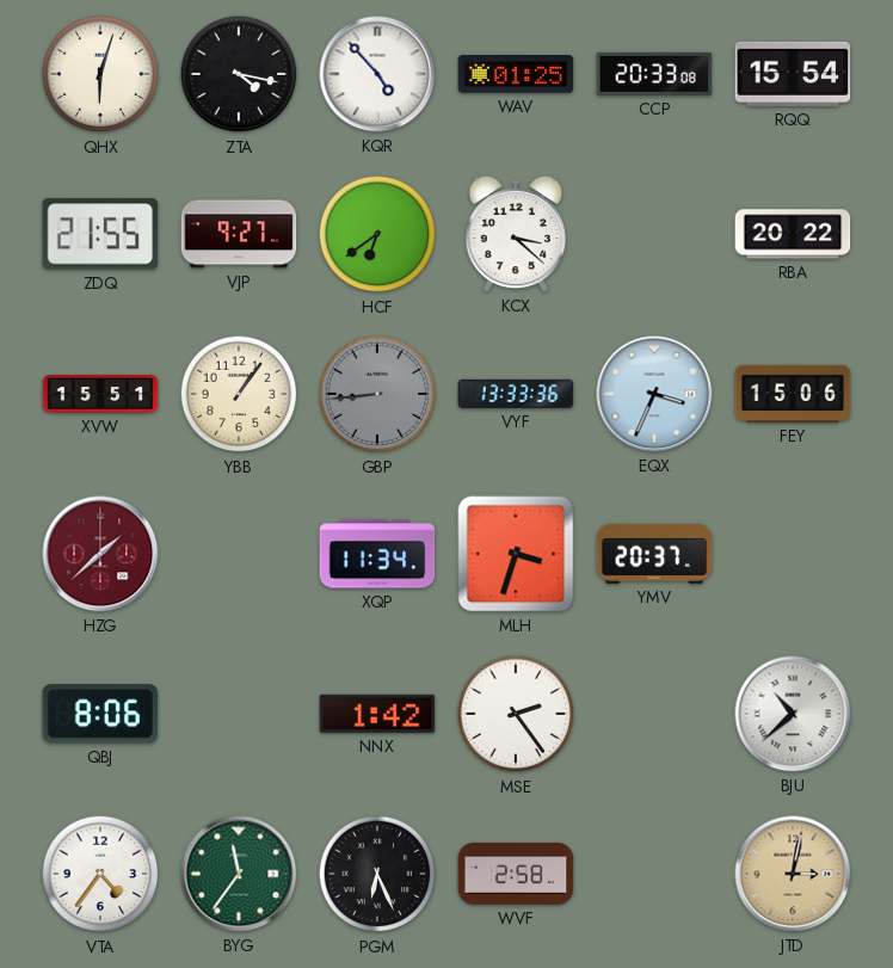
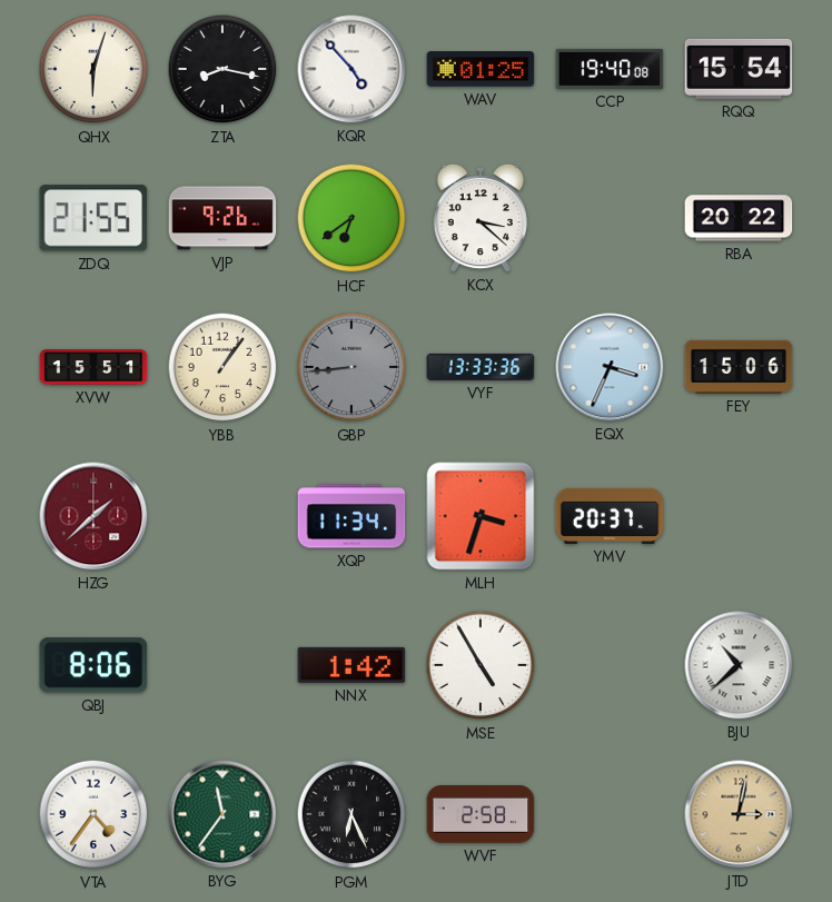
ZTA: 4:17 -> 8:17
CCP: 20:33 -> 19:40
VJP: 9:27 -> 9:26
MSE: 2:24 -> 4:55
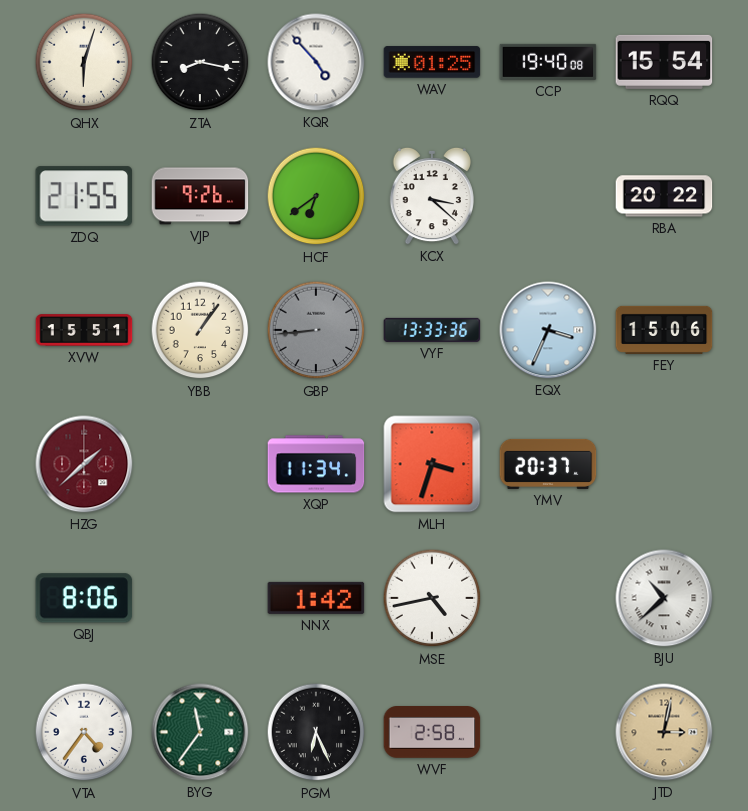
MSE: 4:55 -> 4:43
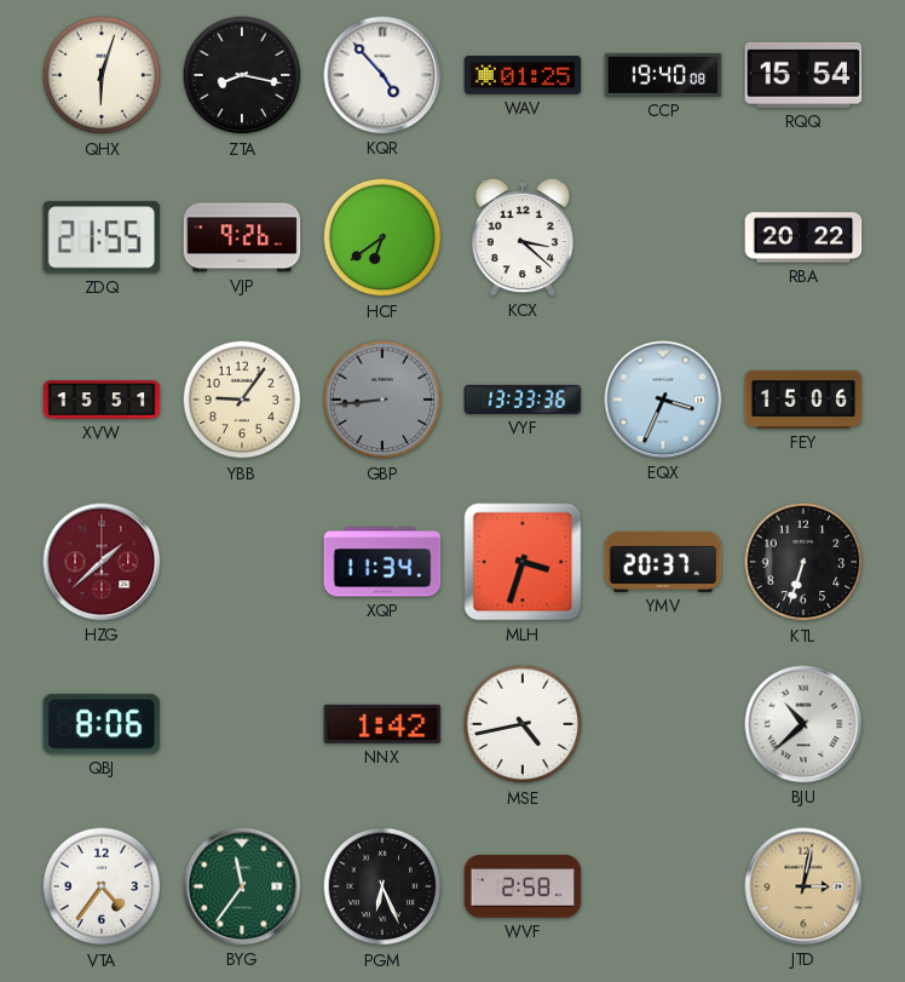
YBB: 1:06 -> 9:06
KTL: none -> 6:33
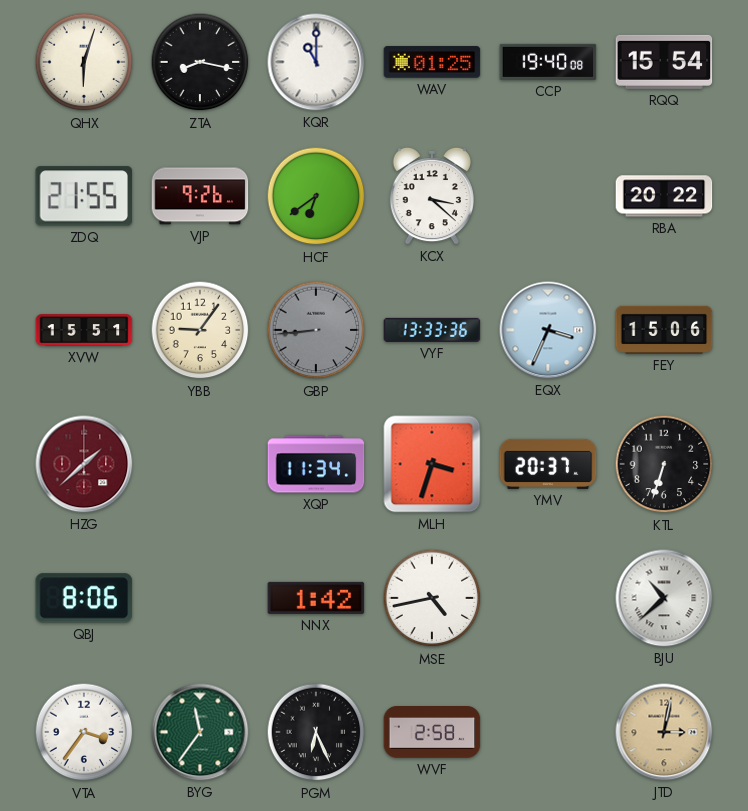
KQR: 4:53 -> 11:00
VTA: 4:36 -> 3:36
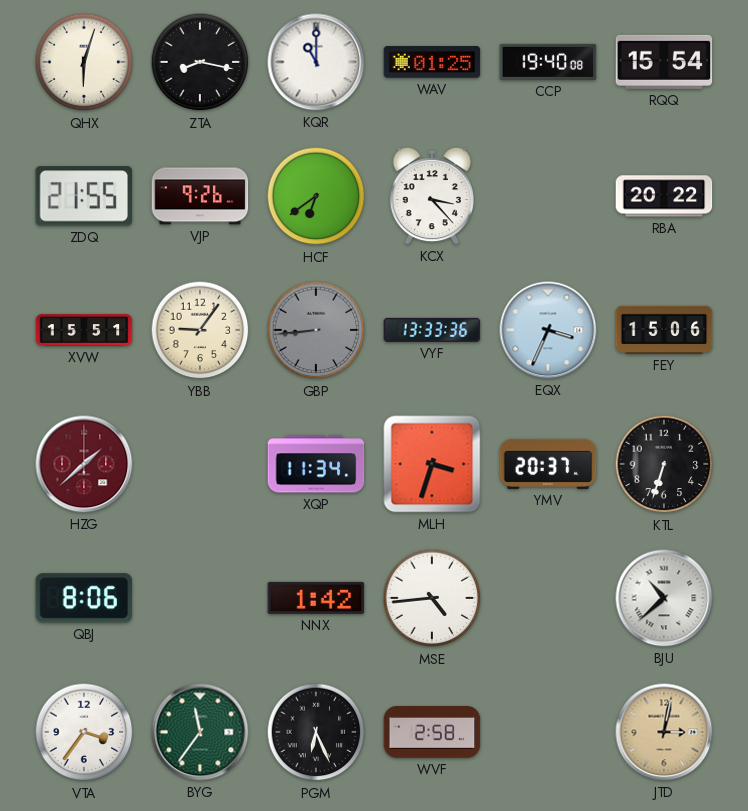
KCX: 3:22 -> 3:23
MSE: 4:43 -> 4:44
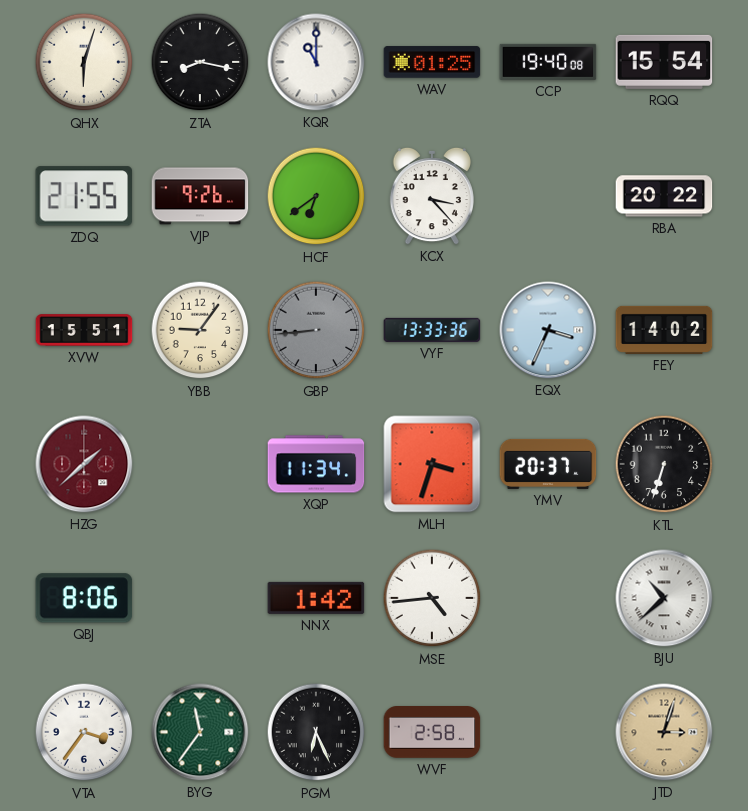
FEY: 15:06 -> 14:02
JTD: 3:02 -> 3:03
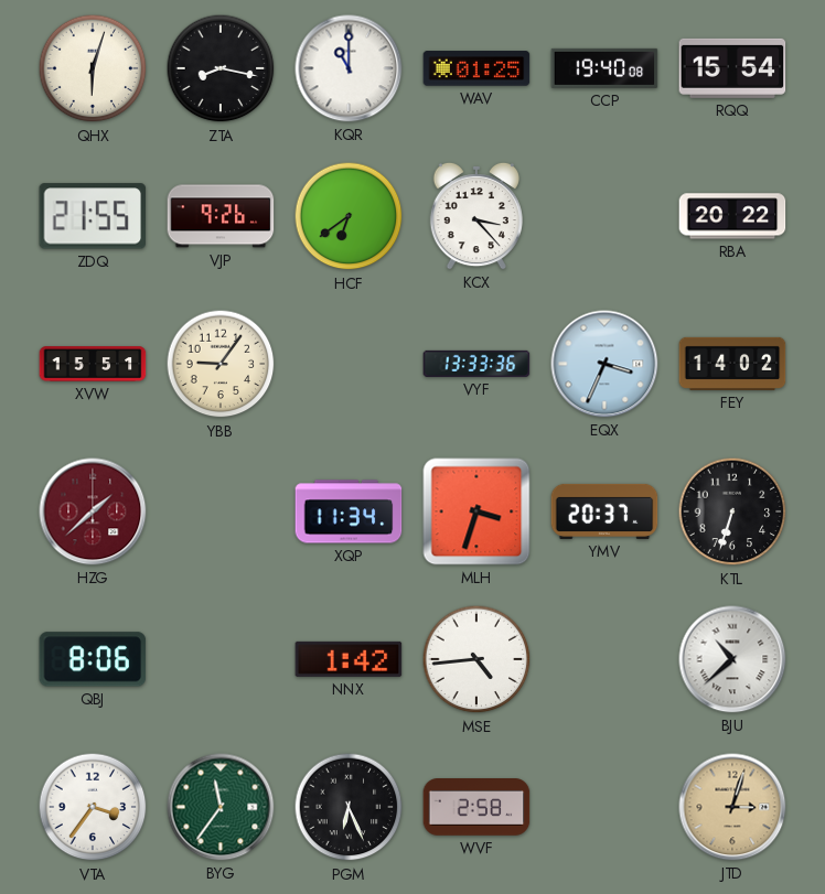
GBP: 8:44 -> none
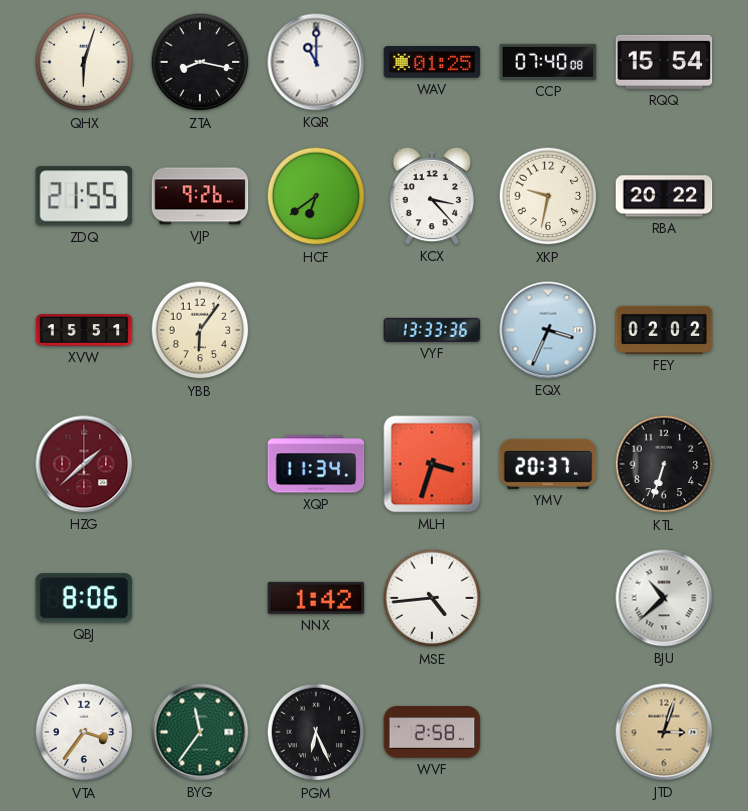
CCP: 19:40 -> 07:40
XKP: none -> 9:32
YBB: 9:06 -> 6:06
FEY: 14:02 -> 02:02
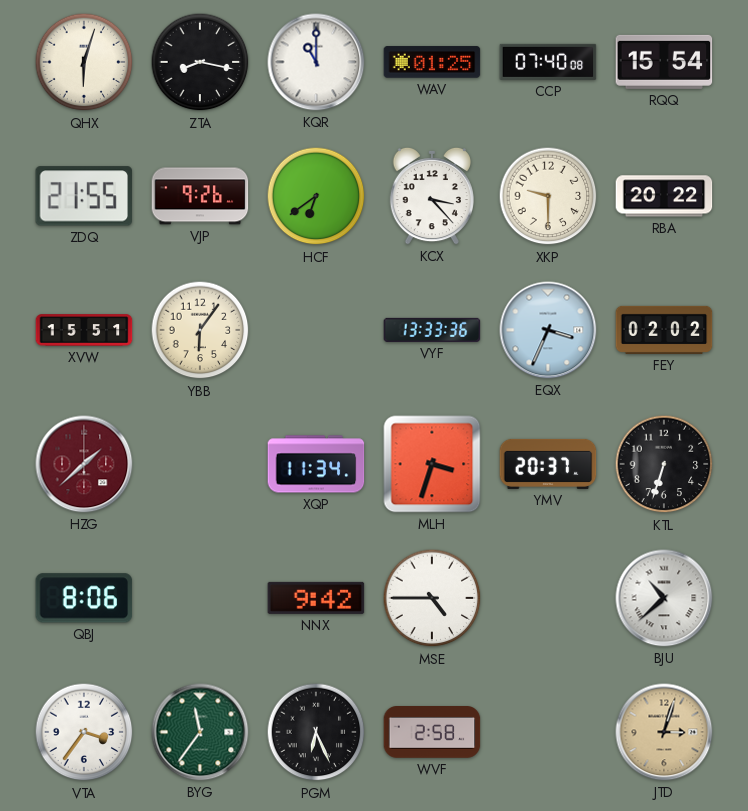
XKP: 9:32 -> 9:30
NNX: 1:42 -> 9:42
MSE: 4:44 -> 4:45
